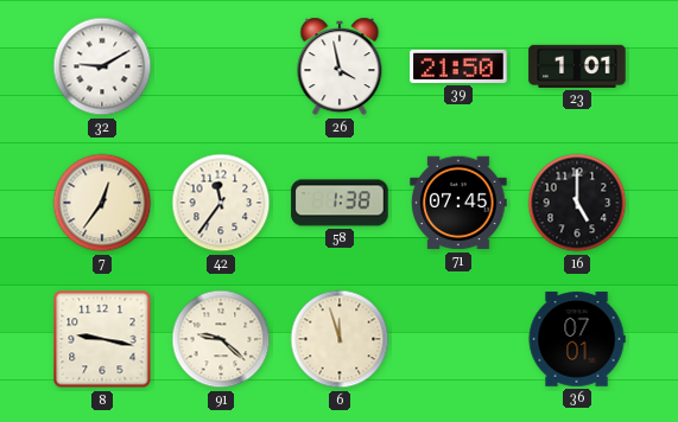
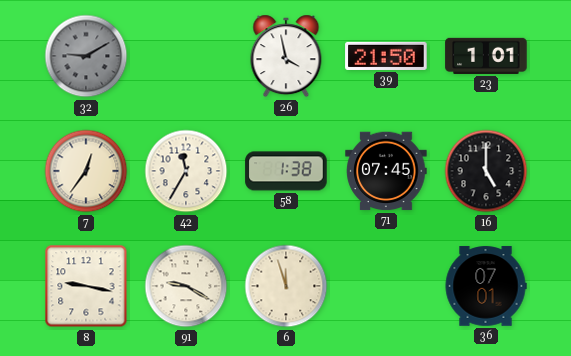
32 dial: white -> grey
42: 11:36 -> 11:35
91: 9:22 -> 9:20
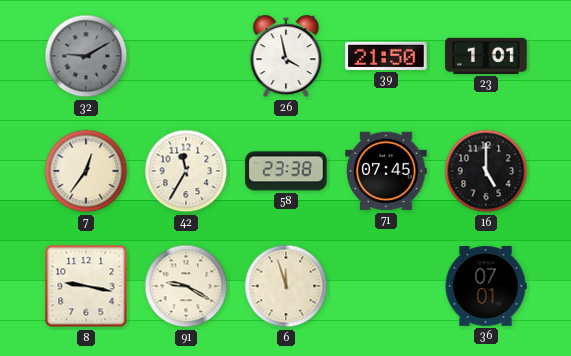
58: 1:38 -> 23:38
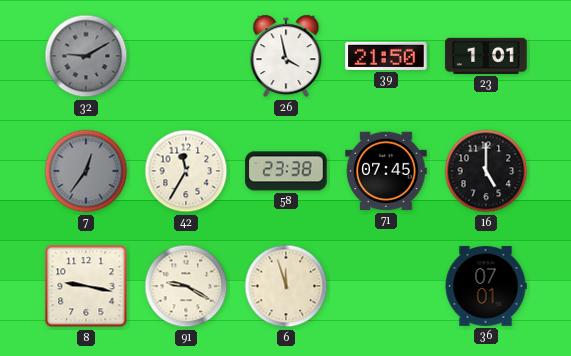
7 dial: cream -> grey
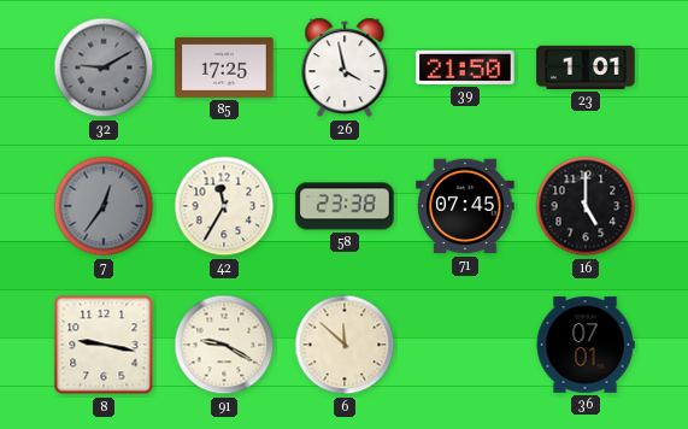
85: none -> 17:25
6: 11:57 -> 11:52
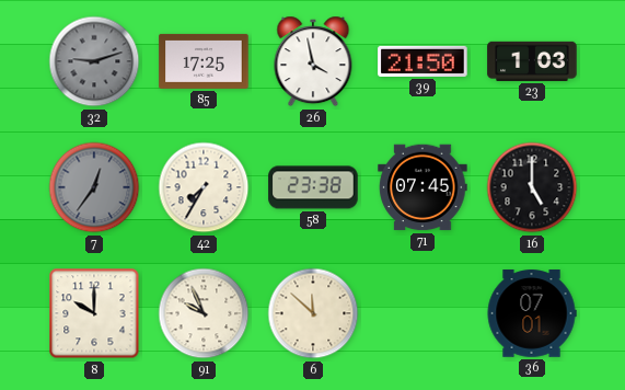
32: 9:10 -> 9:12
23: 1:01 -> 1:03
42: 11:35 -> 7:35
8: 9:17 -> 10:00
91: 9:20 -> 9:56
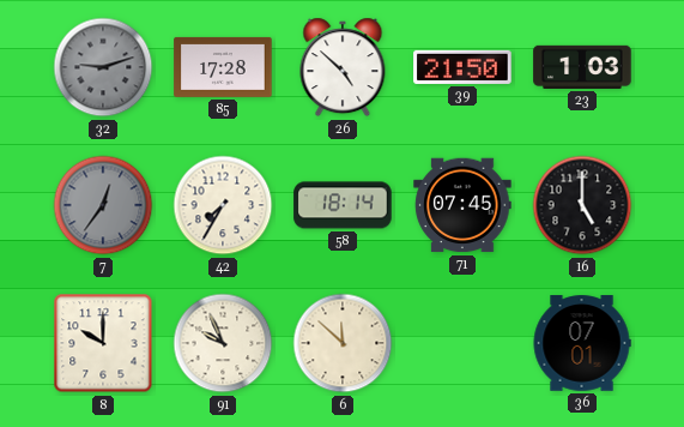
85: 17:25 -> 17:28
26: 3:58 -> 4:52
58: 23:38 -> 18:14
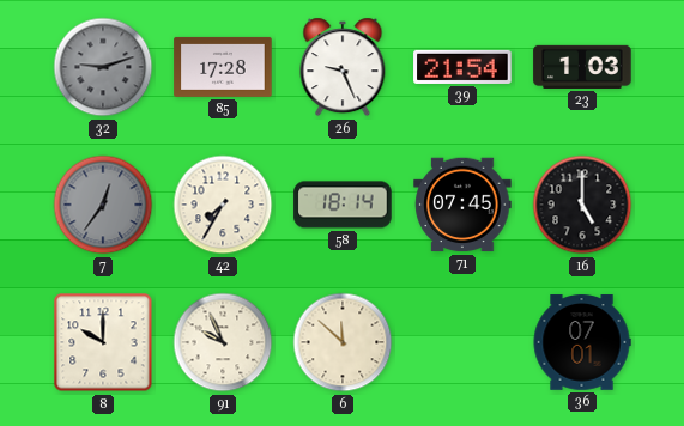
26: 4:52 -> 9:26
39: 21:50 -> 21:54
